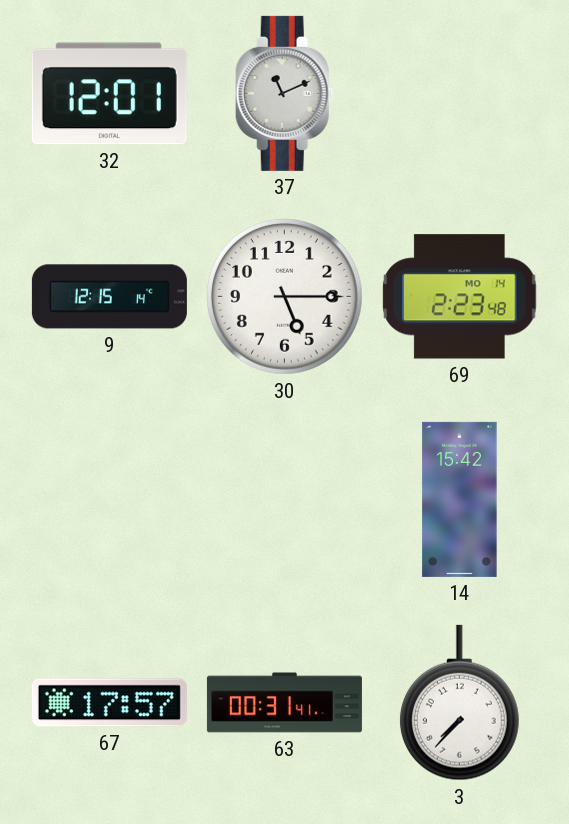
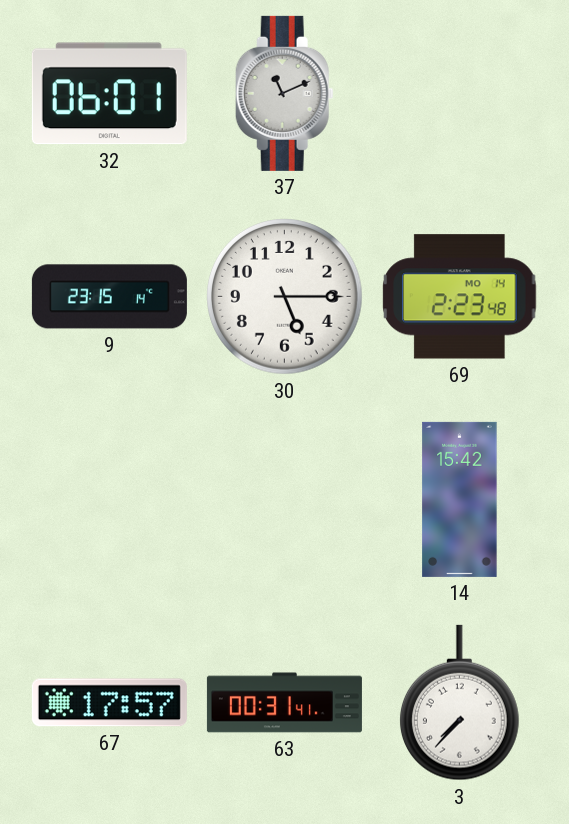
32: 12:01 -> 06:01
9: 12:15 -> 23:15
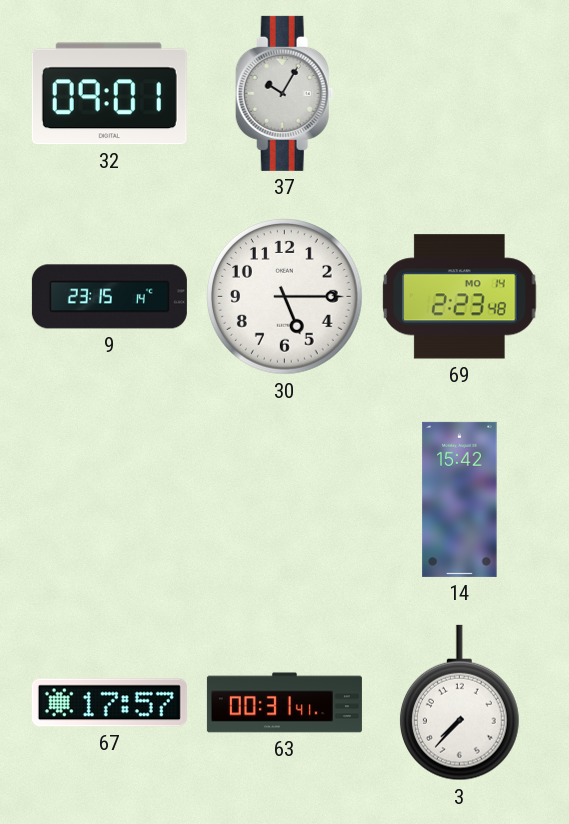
32: 06:01 -> 09:01
37: 11:11 -> 10:05
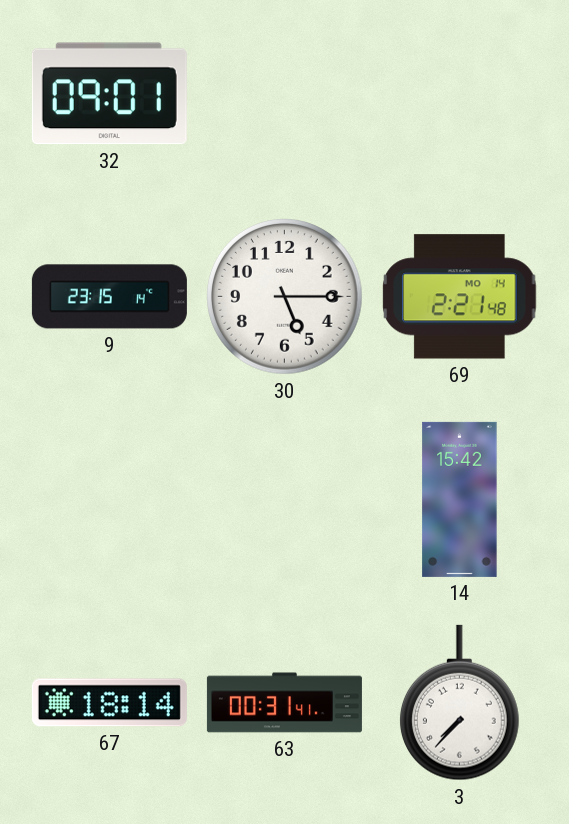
37: 10:05 -> none
69: 2:23 -> 2:21
67: 17:57 -> 18:14
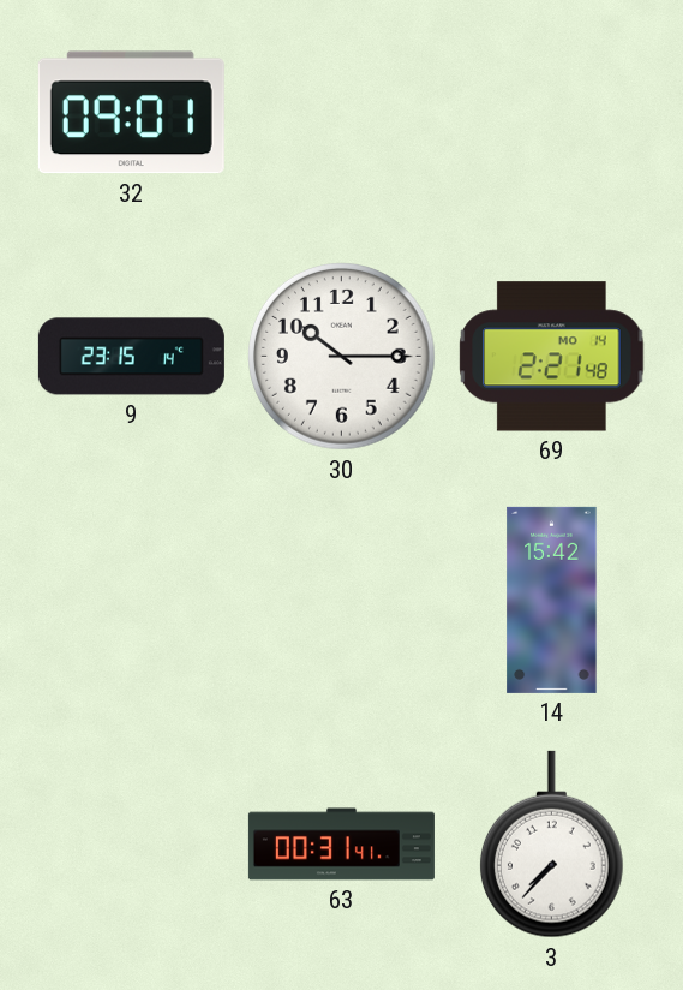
30: 5:15 -> 10:15
67: 18:14 -> none
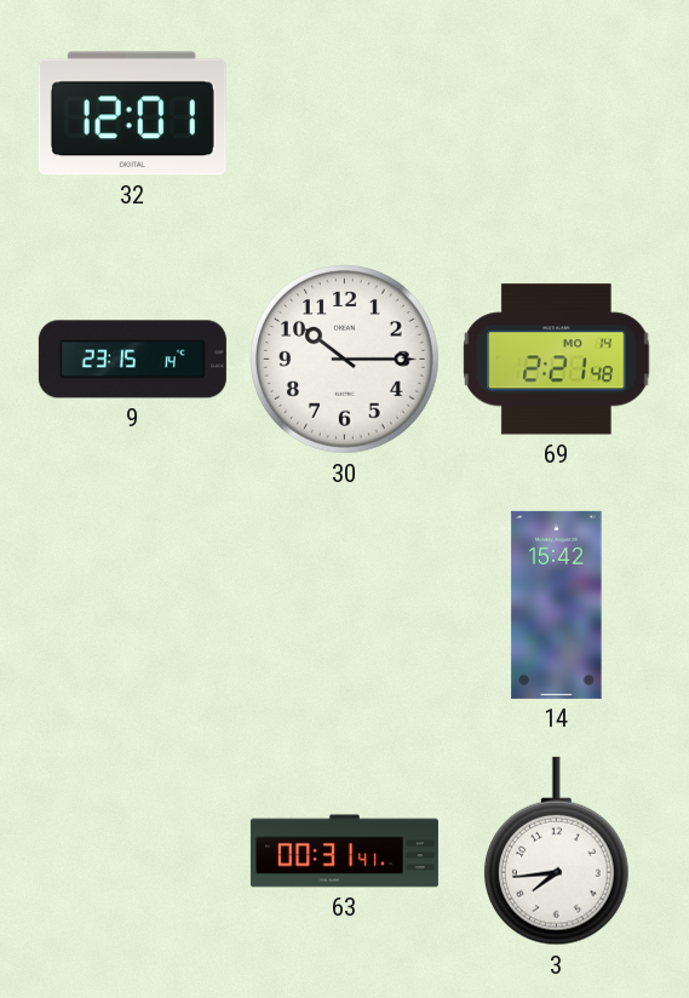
32: 09:01 -> 12:01
3: 7:37 -> 7:44
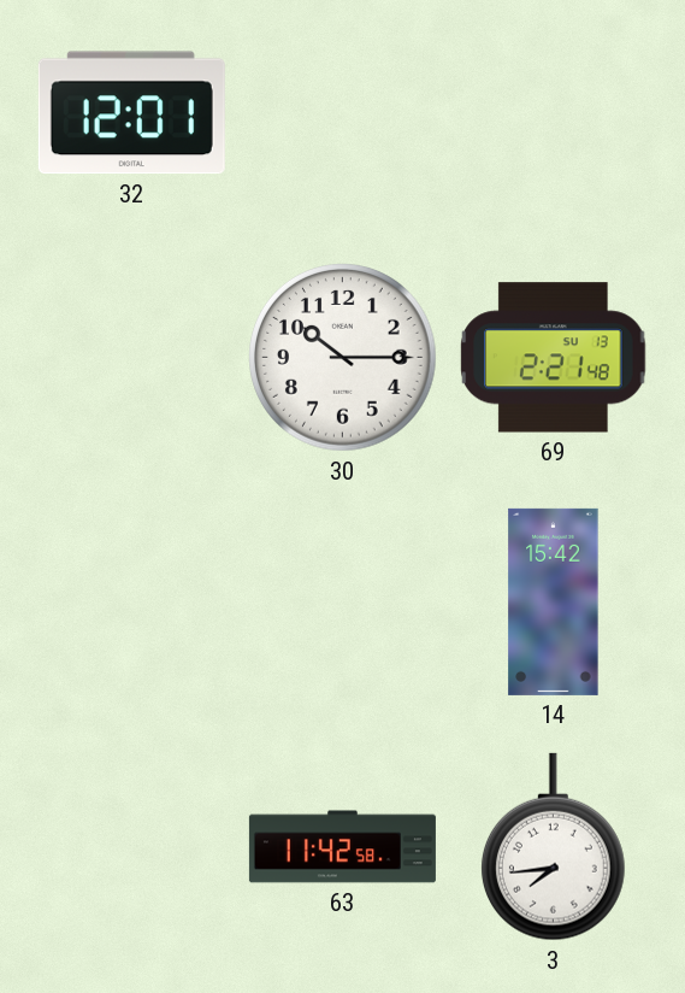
9: 23:15 -> none
69 date: MO 14 -> SU 13
63: 00:31 -> 11:42
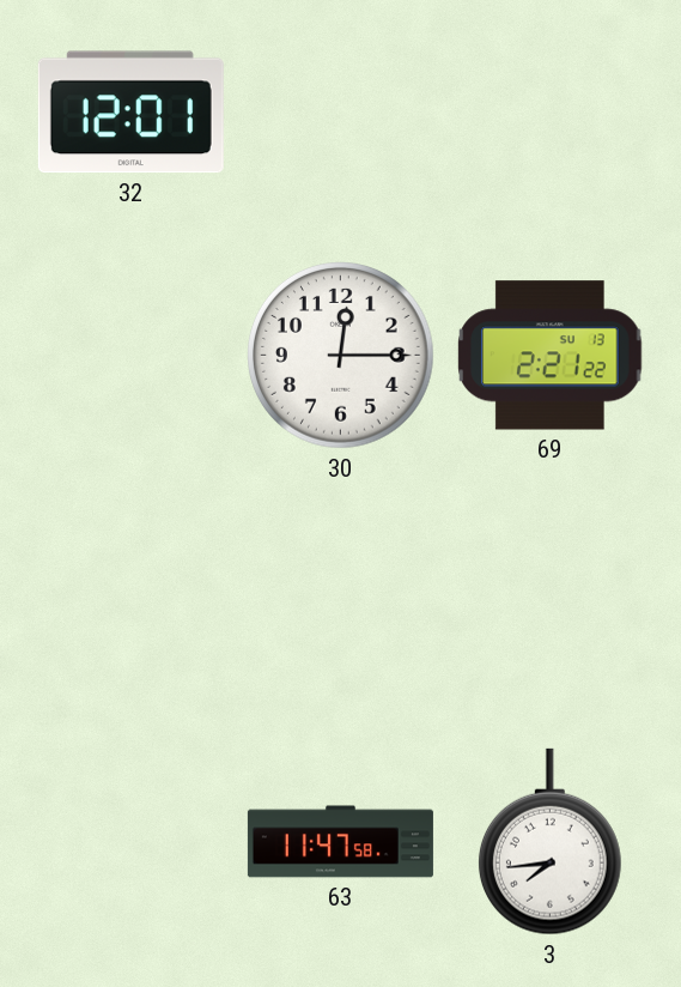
30: 10:15 -> 12:15
69: 2:21:48 -> 2:21:22
14: 15:42 -> none
63: 11:42 -> 11:47
